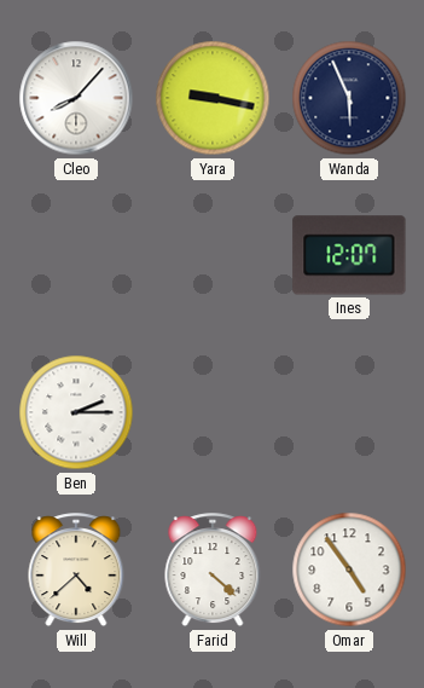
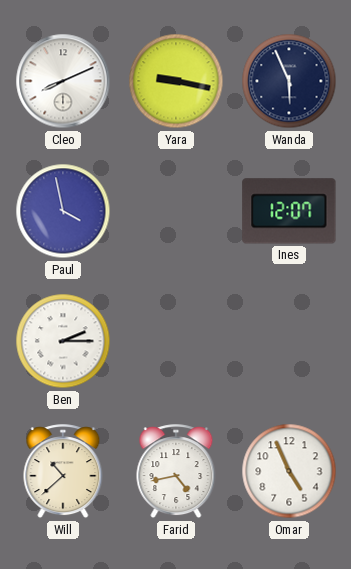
Cleo: 8:07 -> 8:11
Paul: none -> 3:58
Will: 4:38 -> 10:38
Farid: 4:22 -> 4:43
Omar: 4:54 -> 4:56
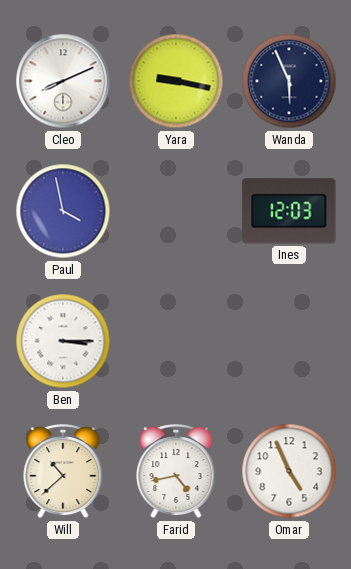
Ines: 12:07 -> 12:03
Ben: 2:15 -> 3:15
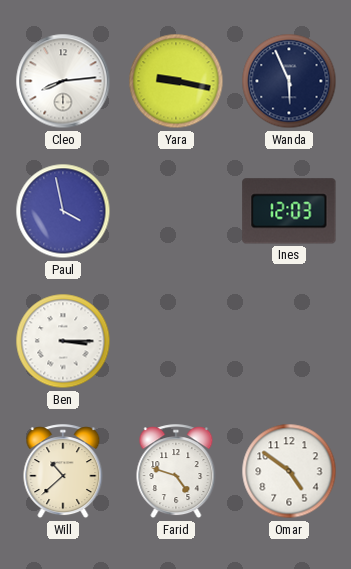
Cleo: 8:11 -> 8:14
Farid: 4:43 -> 4:48
Omar: 4:56 -> 4:51
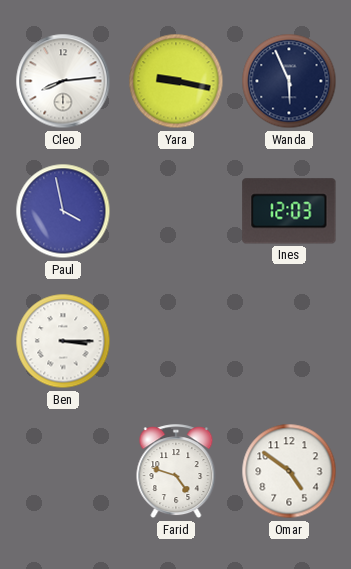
Will: 10:38 -> none
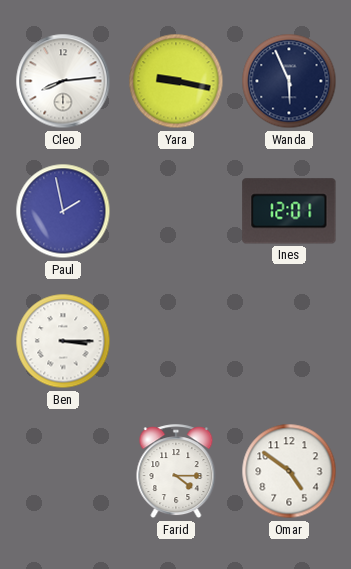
Paul: 3:58 -> 1:58
Ines: 12:03 -> 12:01
Farid: 4:48 -> 4:15
